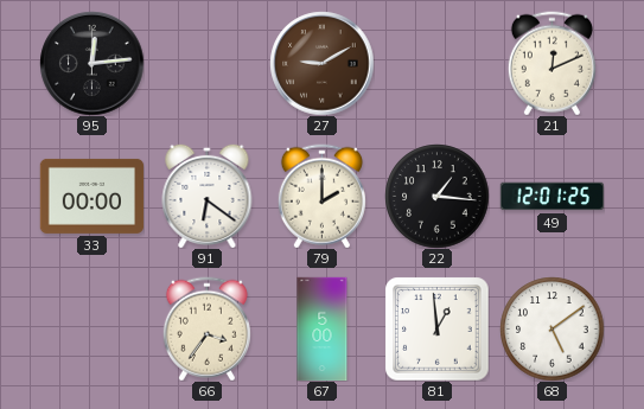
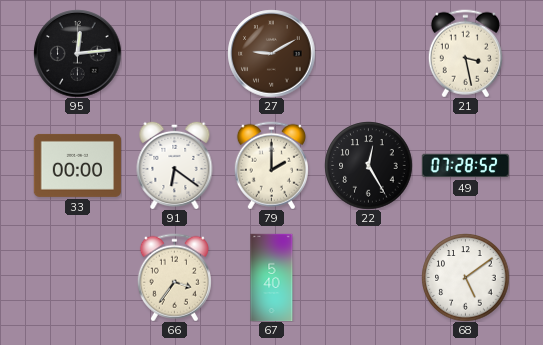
21: 12:11 -> 3:28
22: 1:16 -> 12:25
49: 12:01 -> 07:28
67: 5:00 -> 5:40
81: 12:59 -> none
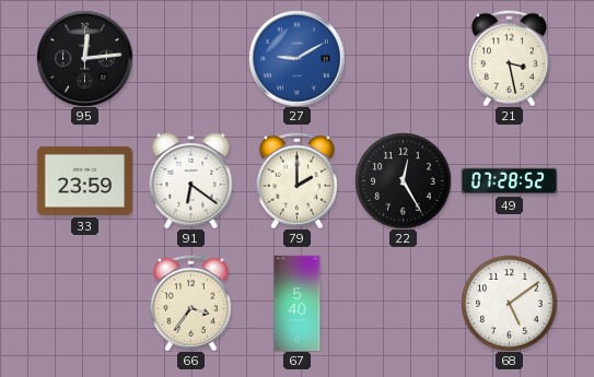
27 dial: brown -> blue
33: 00:00 -> 23:59
